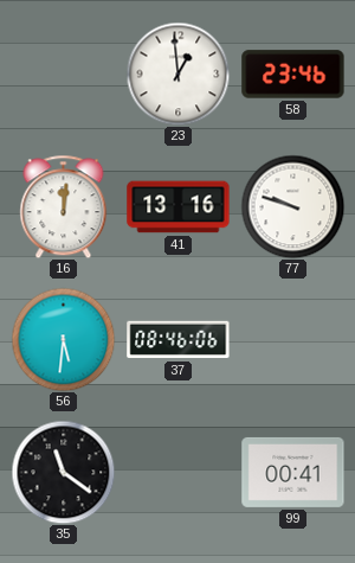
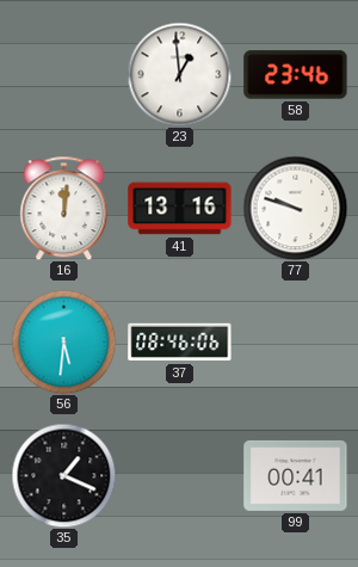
35: 11:21 -> 1:19
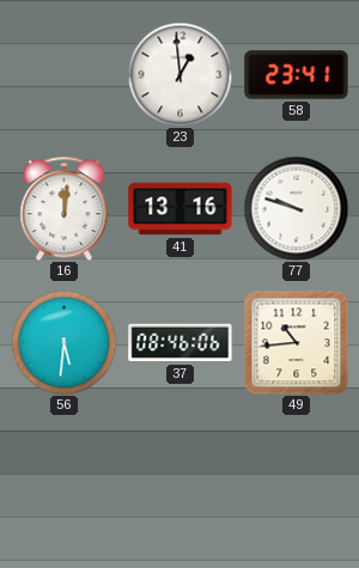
58: 23:46 -> 23:41
49: none -> 10:44
35: 1:19 -> none
99: 00:41 -> none
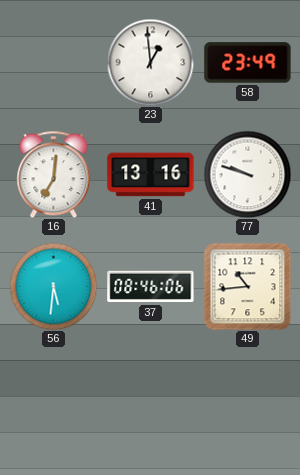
58: 23:41 -> 23:49
16: 12:01 -> 7:01
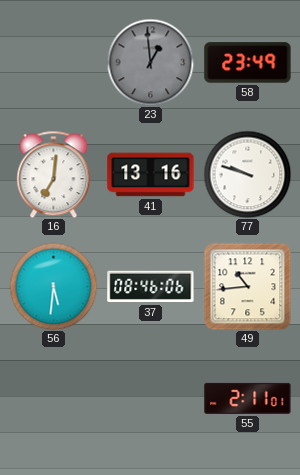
23 dial: white -> grey
55: none -> 2:11
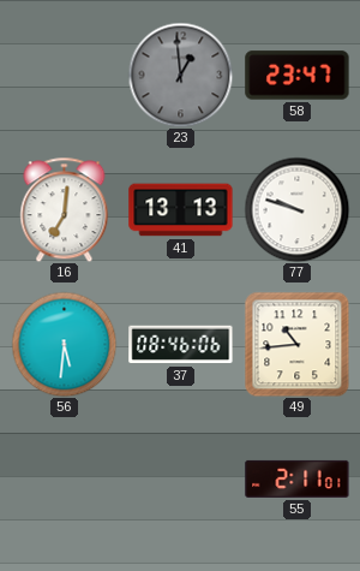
58: 23:49 -> 23:47
41: 13:16 -> 13:13
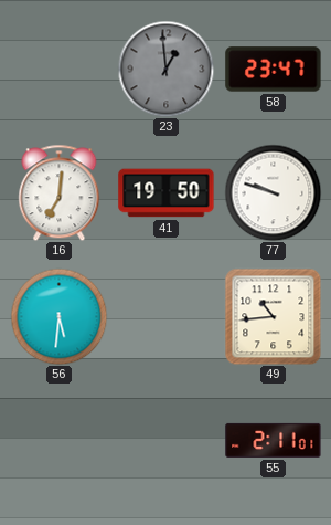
41: 13:13 -> 19:50
37: 08:46 -> none
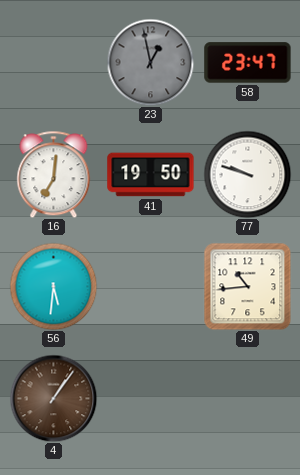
23: 12:59 -> 12:58
4: none -> 1:06
55: 2:11 -> none
